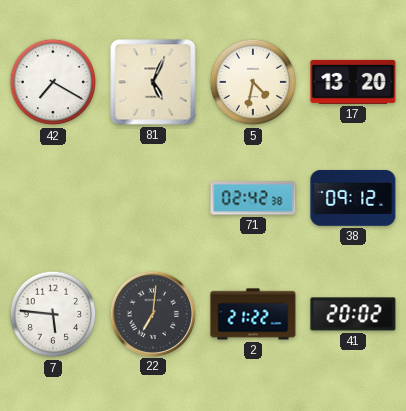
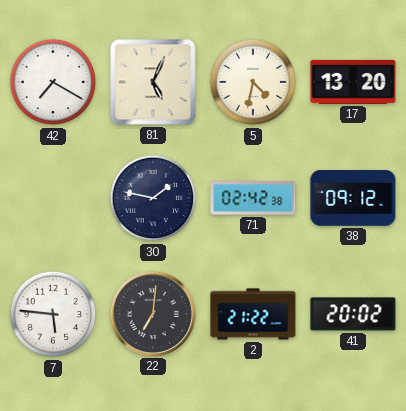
30: none -> 1:47
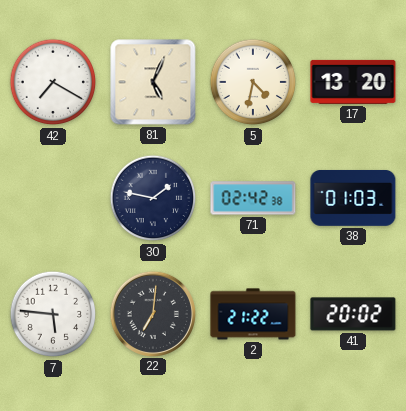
38: 09:12 -> 01:03
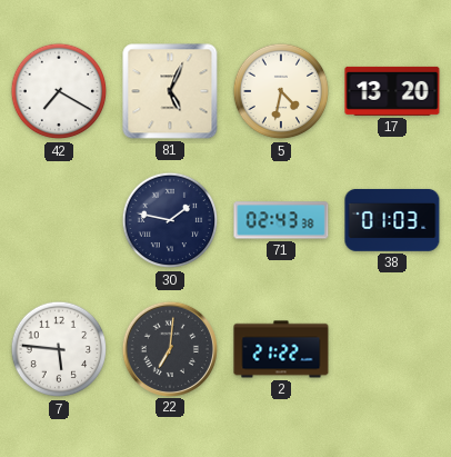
71: 02:42 -> 02:43
41: 20:02 -> none
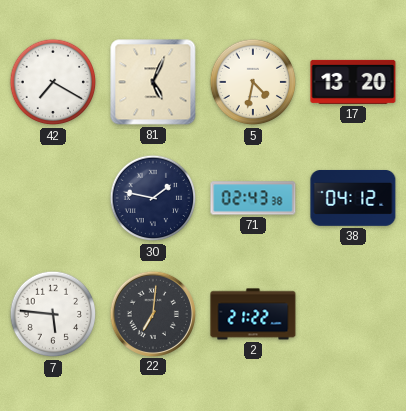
38: 01:03 -> 04:12
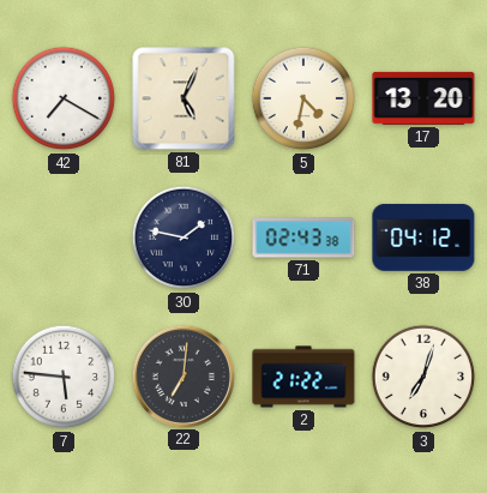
3: none -> 7:03
